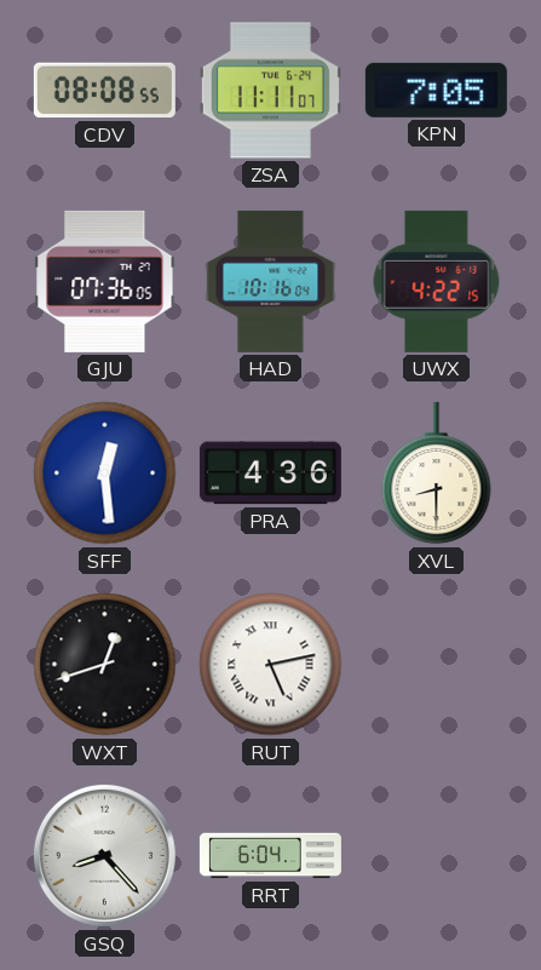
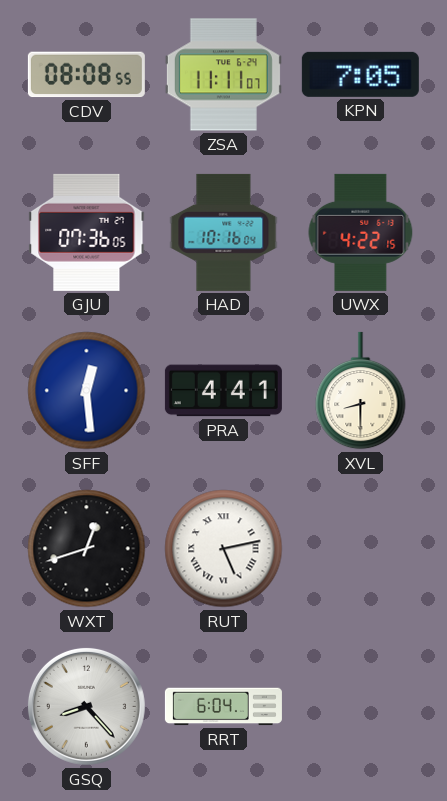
PRA: 4:36 -> 4:41
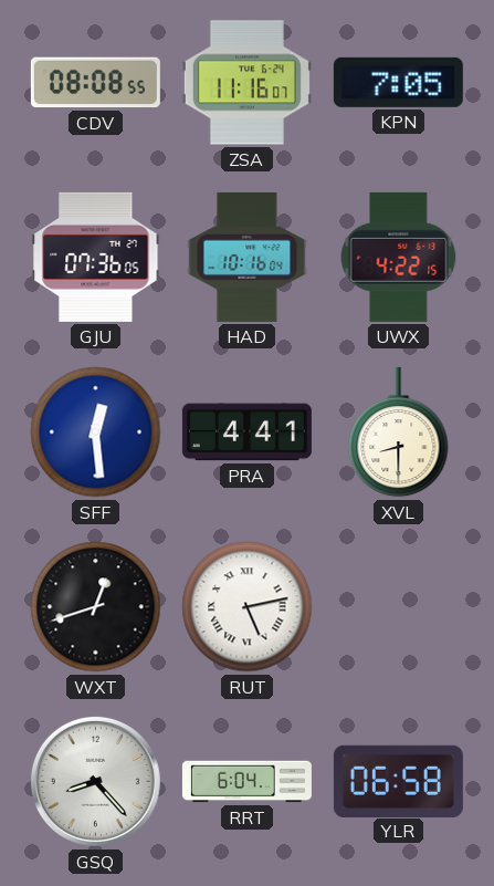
ZSA: 11:11 -> 11:16
YLR: none -> 06:58
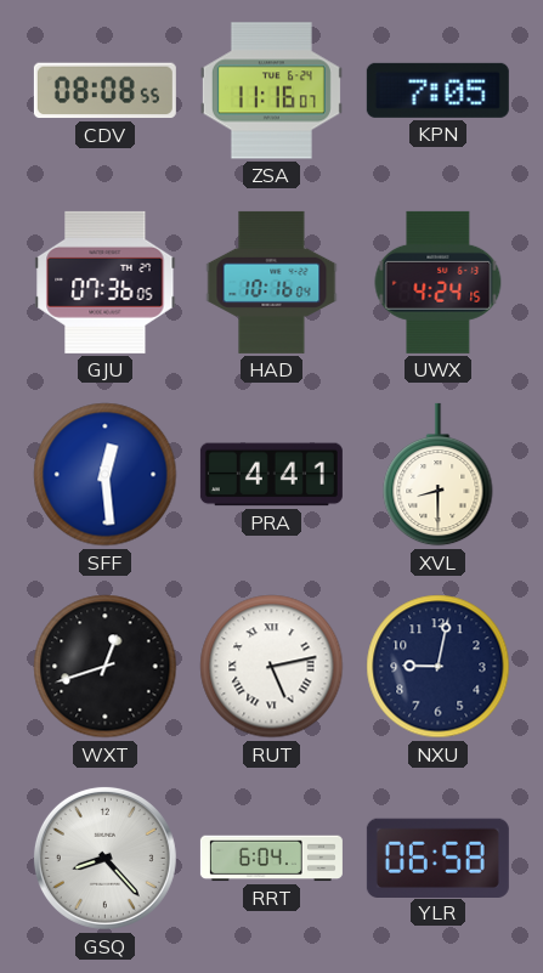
UWX: 4:22 -> 4:24
NXU: none -> 9:02
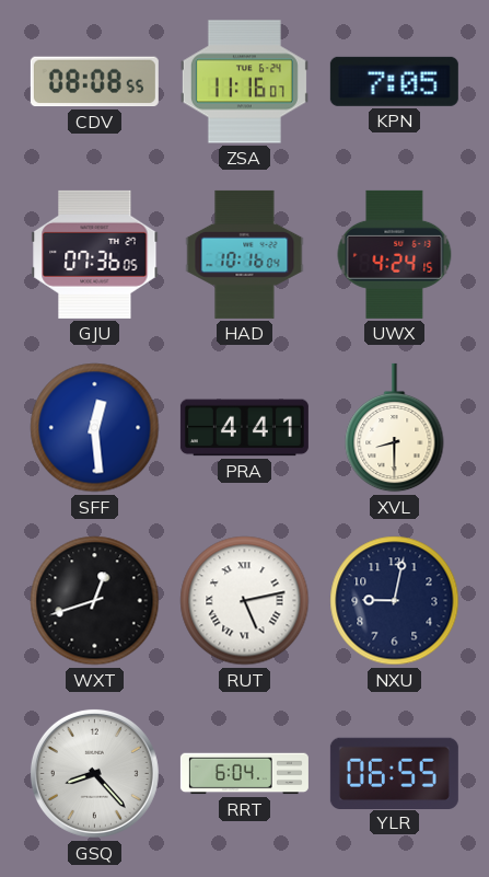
YLR: 06:58 -> 06:55
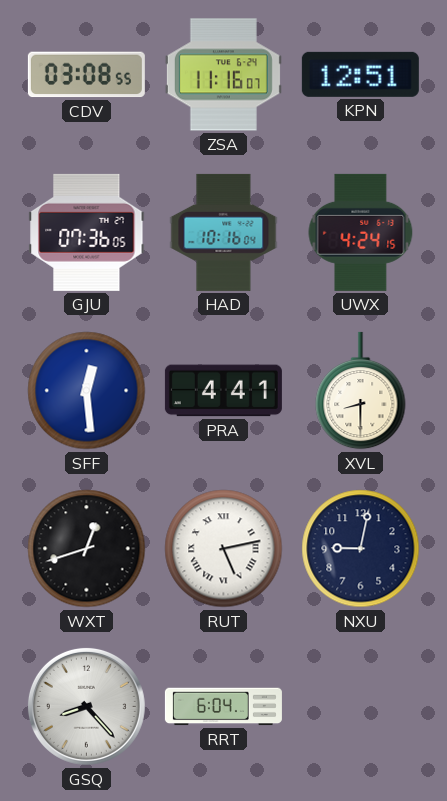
CDV: 08:08 -> 03:08
KPN: 7:05 -> 12:51
YLR: 06:55 -> none
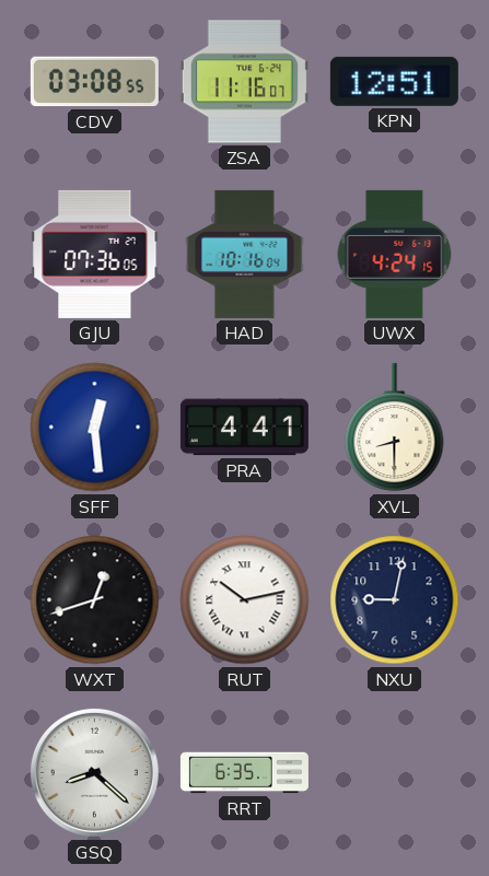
RUT: 5:13 -> 10:13
GSQ: 8:23 -> 8:22
RRT: 6:04 -> 6:35
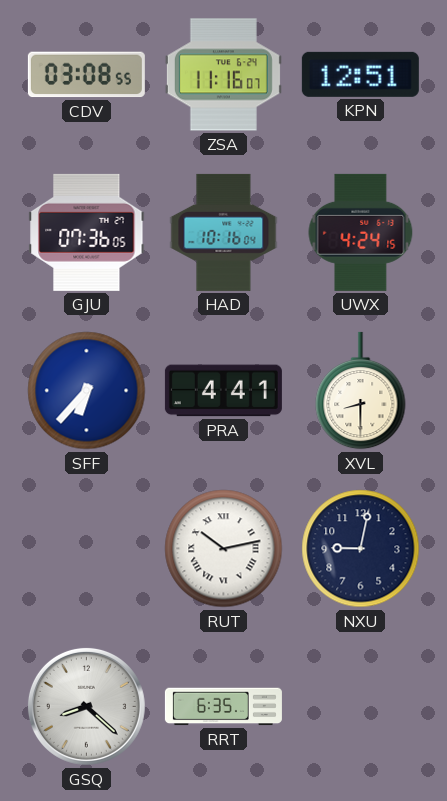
SFF: 12:29 -> 6:37
WXT: 12:42 -> none
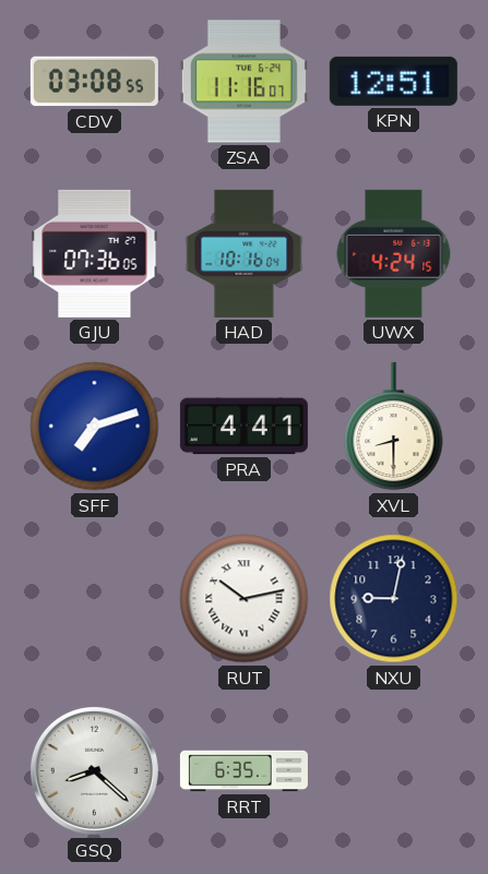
SFF: 6:37 -> 7:12
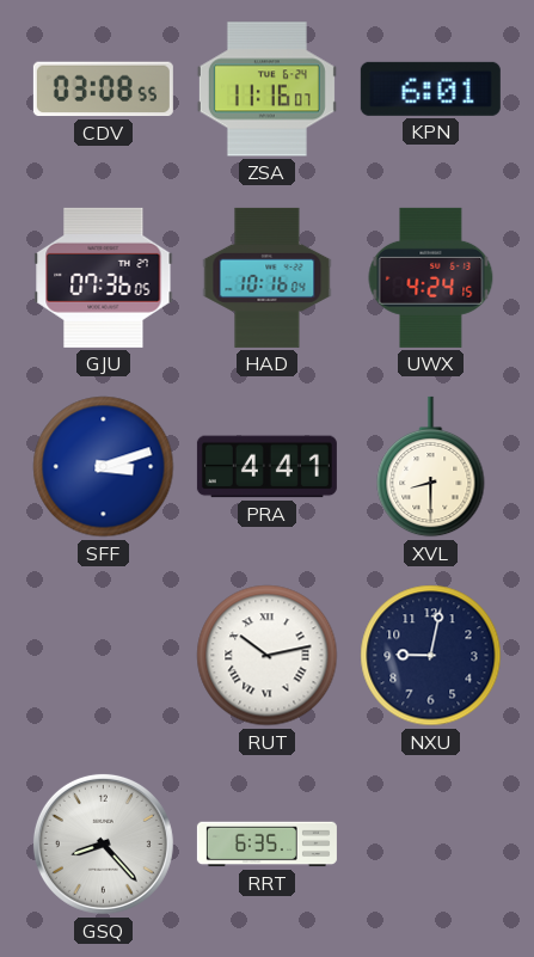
KPN: 12:51 -> 6:01
SFF: 7:12 -> 3:12
GSQ: 8:22 -> 8:23
